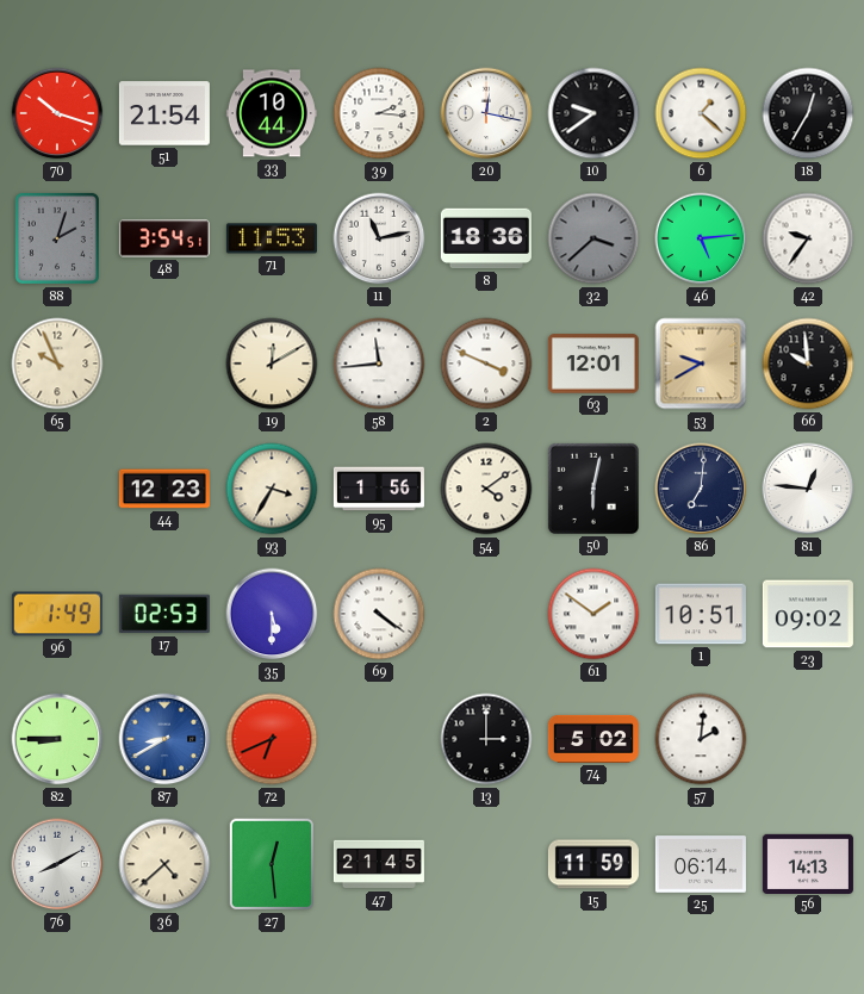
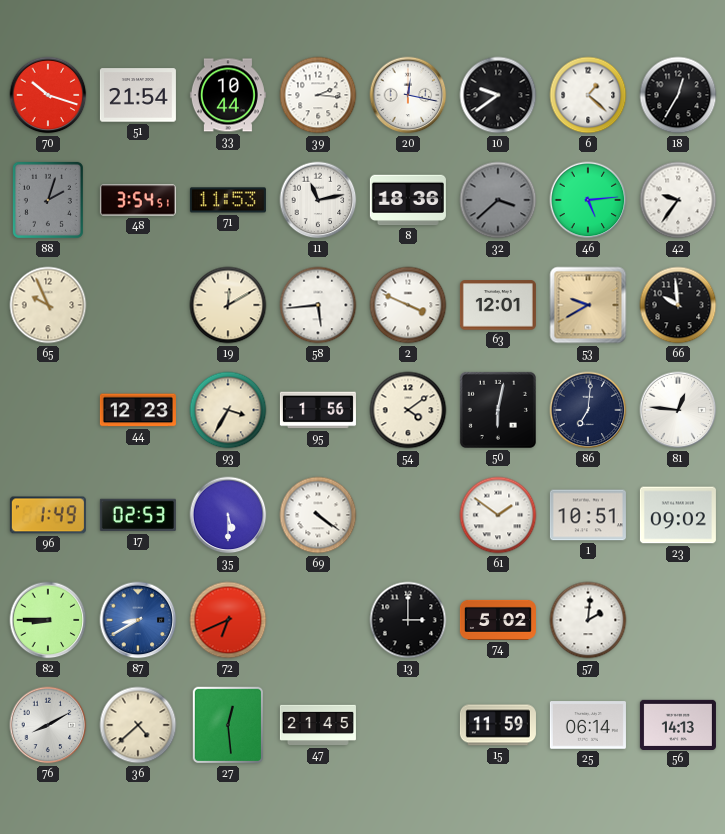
58: 11:44 -> 5:44
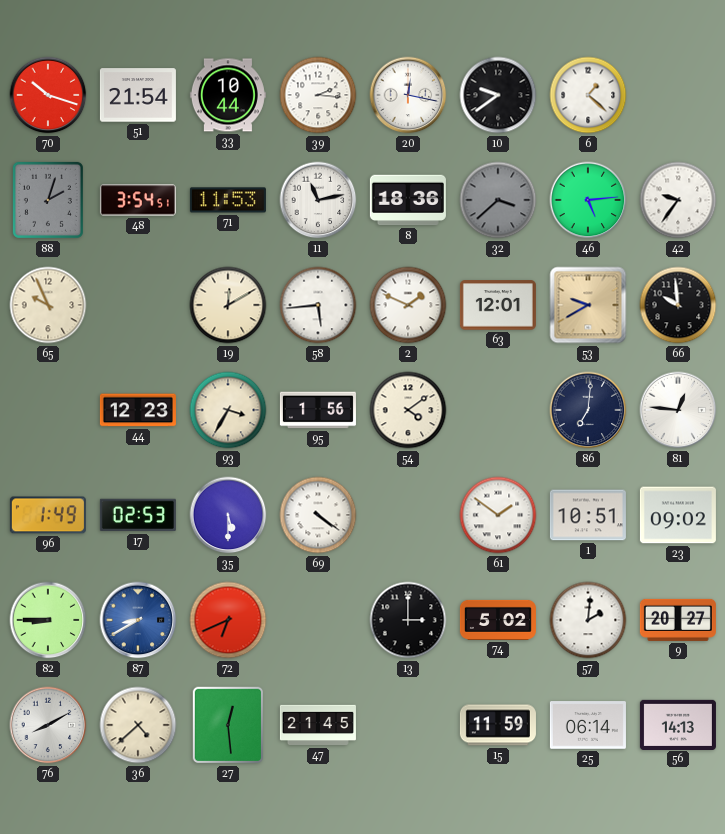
18: 12:35 -> none
2: 3:49 -> 1:49
50: 6:02 -> none
9: none -> 20:27
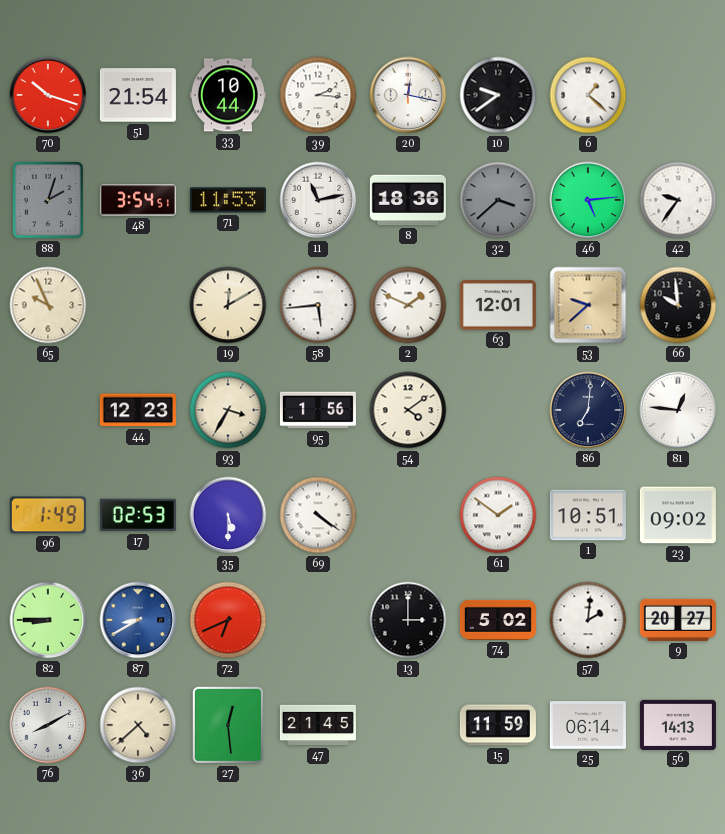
53: 9:40 -> 9:38
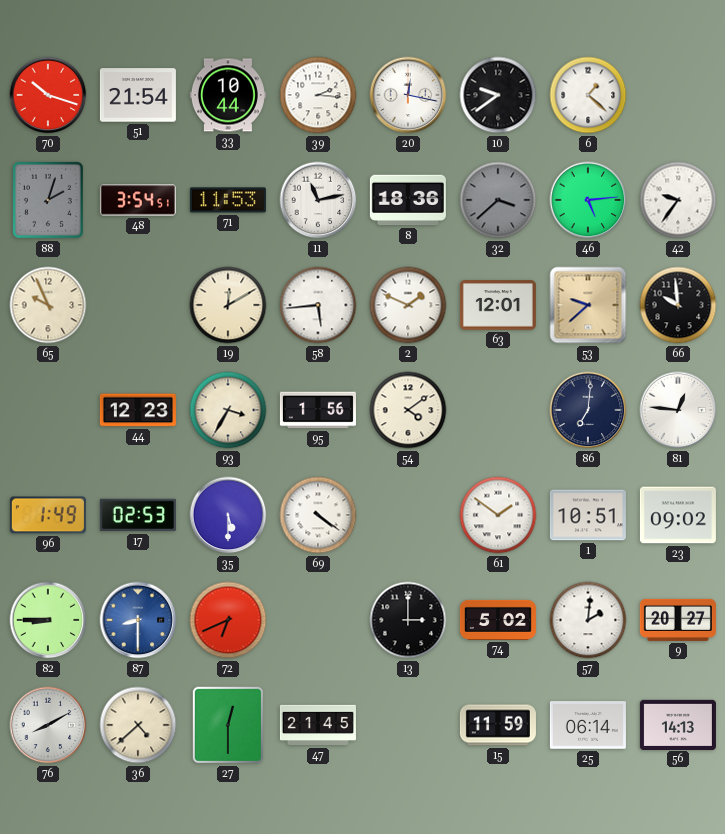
87: 8:40 -> 8:30
27: 12:29 -> 12:30
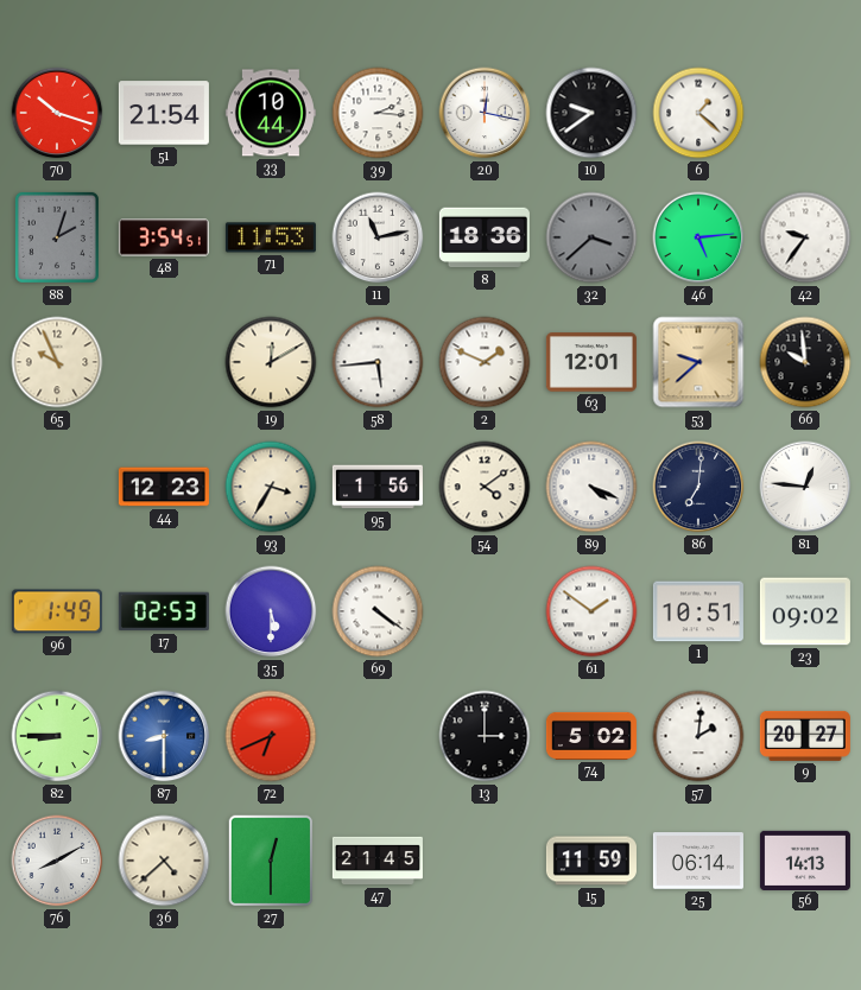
89: none -> 4:19
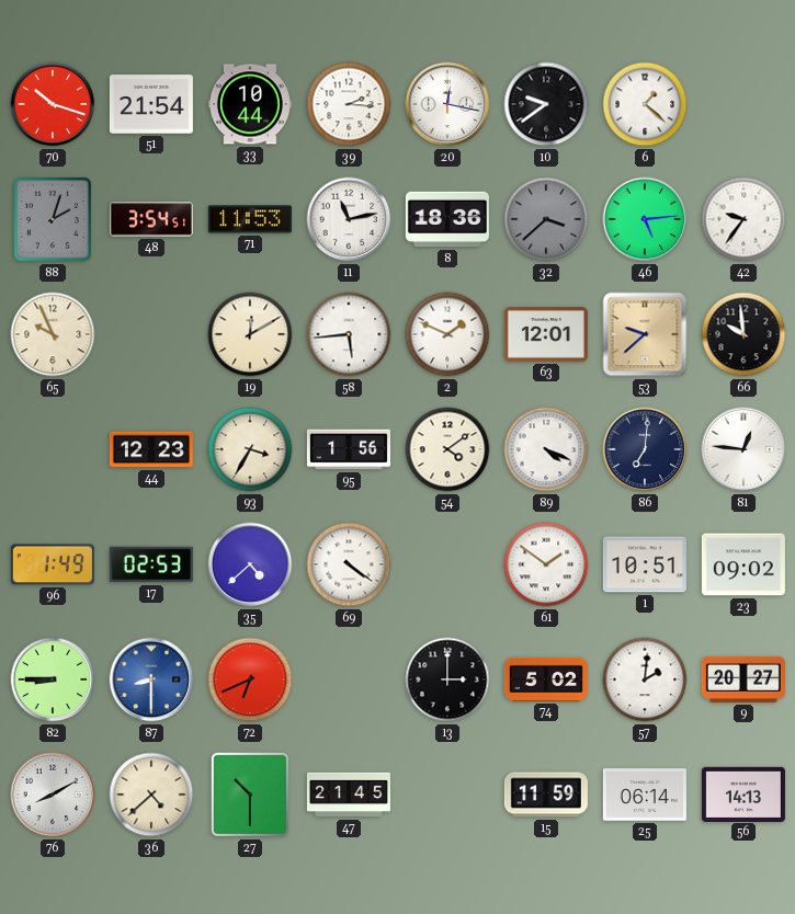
35: 5:30 -> 4:38
27: 12:30 -> 10:30
